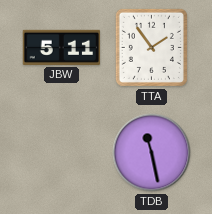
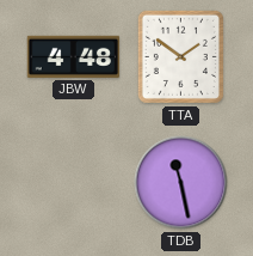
JBW: 5:11 -> 4:48
TTA: 1:54 -> 1:51
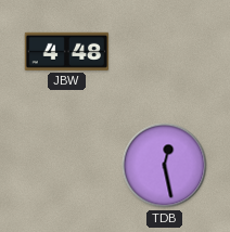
TTA: 1:51 -> none
TDB: 11:28 -> 12:28
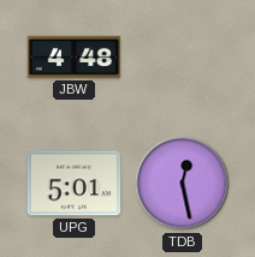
UPG: none -> 5:01
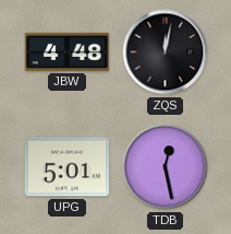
ZQS: none -> 12:02
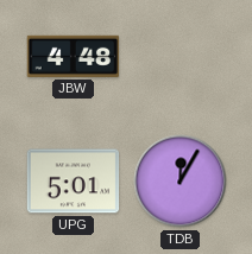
ZQS: 12:02 -> none
TDB: 12:28 -> 12:05
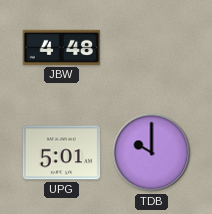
TDB: 12:05 -> 10:00
